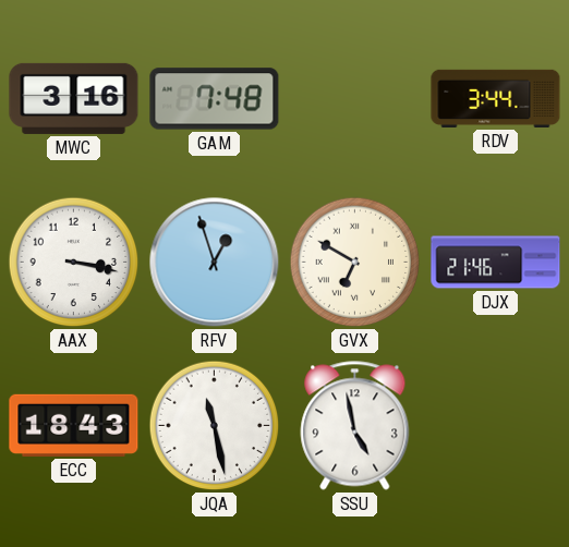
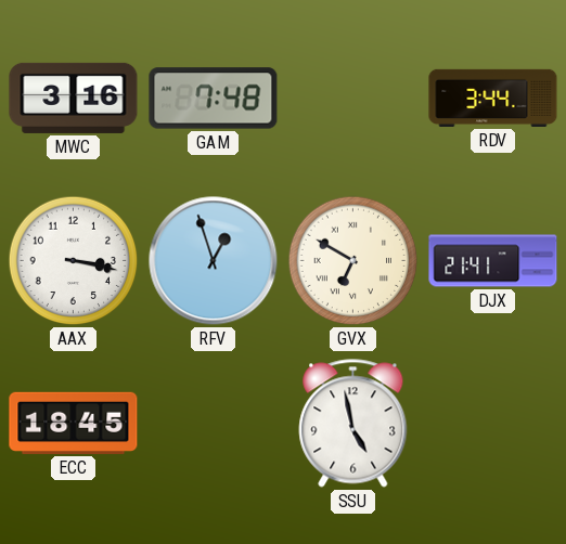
DJX: 21:46 -> 21:41
ECC: 18:43 -> 18:45
JQA: 11:28 -> none
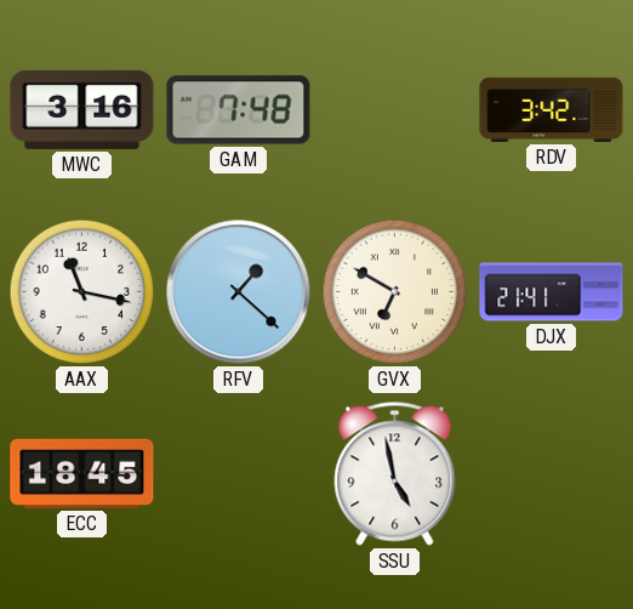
RDV: 3:44 -> 3:42
AAX: 3:17 -> 11:17
RFV: 12:57 -> 1:22
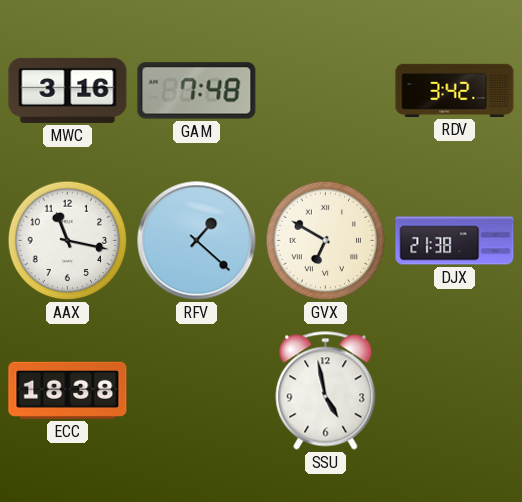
DJX: 21:41 -> 21:38
ECC: 18:45 -> 18:38
